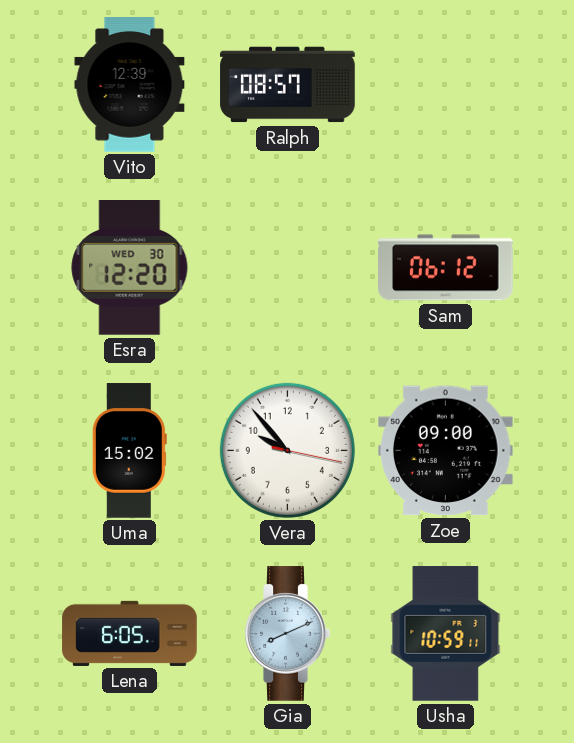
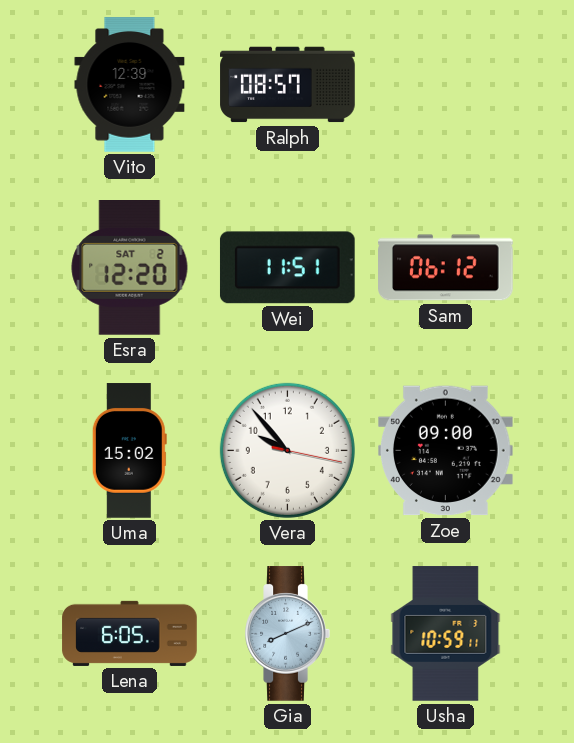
Esra date: WED 30 -> SAT 2
Wei: none -> 11:51
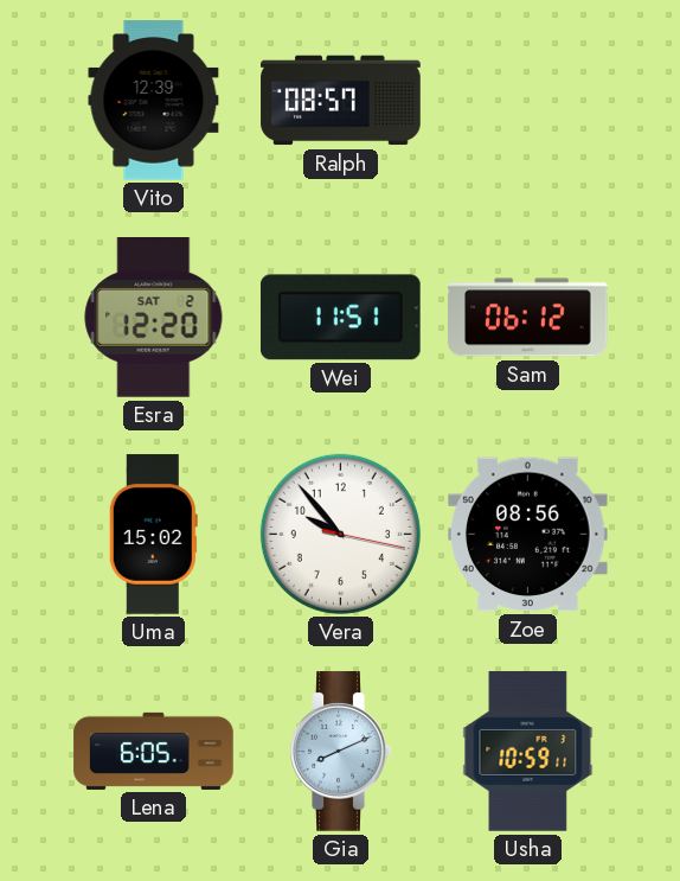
Zoe: 09:00 -> 08:56
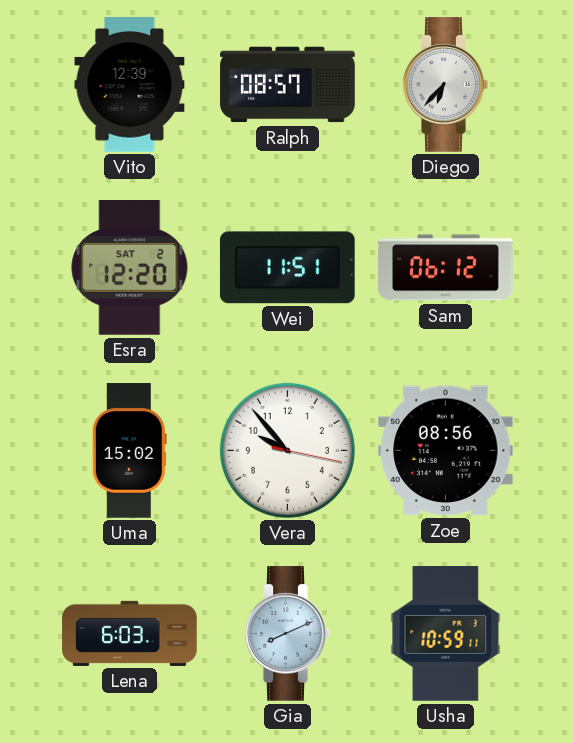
Diego: none -> 6:37
Lena: 6:05 -> 6:03
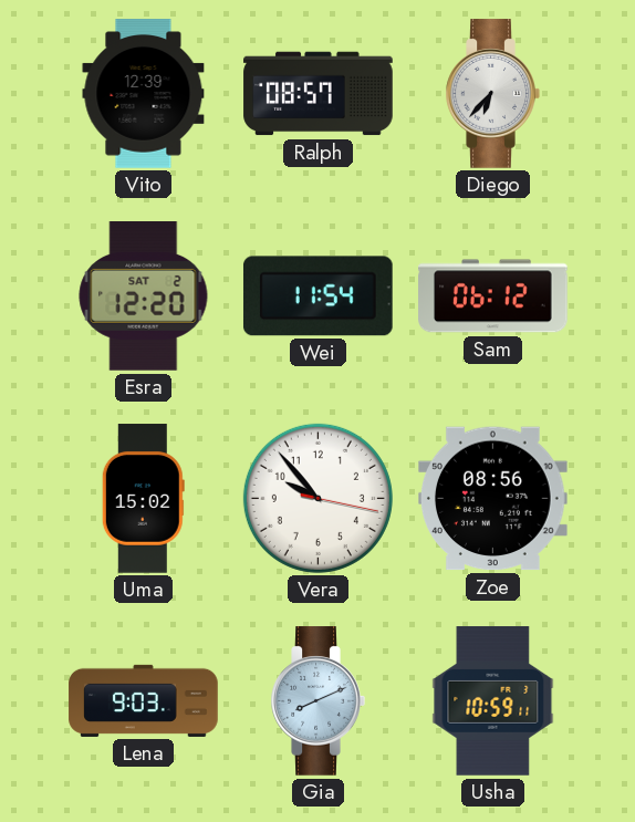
Wei: 11:51 -> 11:54
Lena: 6:03 -> 9:03
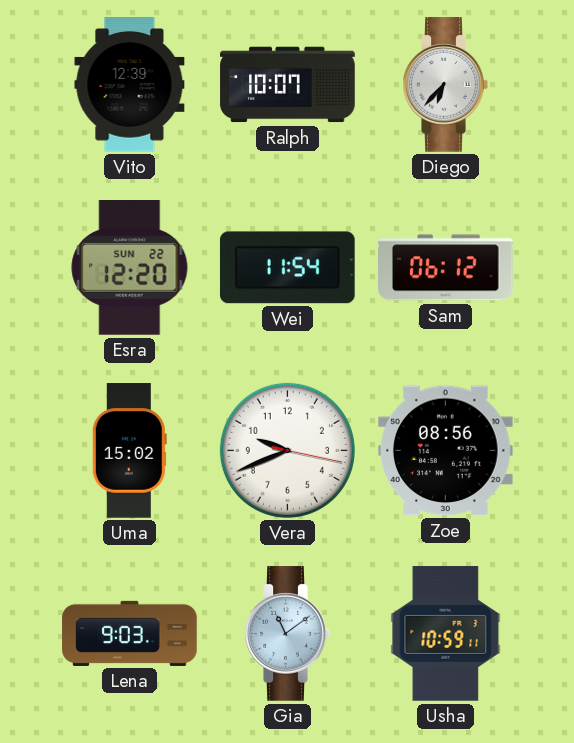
Ralph: 08:57 -> 10:07
Esra date: SAT 2 -> SUN 22
Vera: 9:53 -> 9:41
Gia: 8:11 -> 11:09
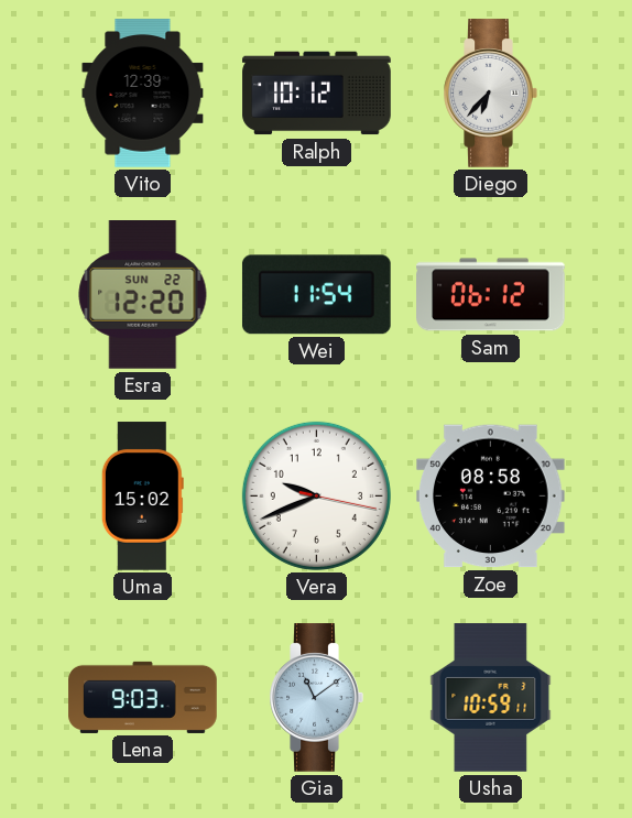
Ralph: 10:07 -> 10:12
Zoe: 08:56 -> 08:58
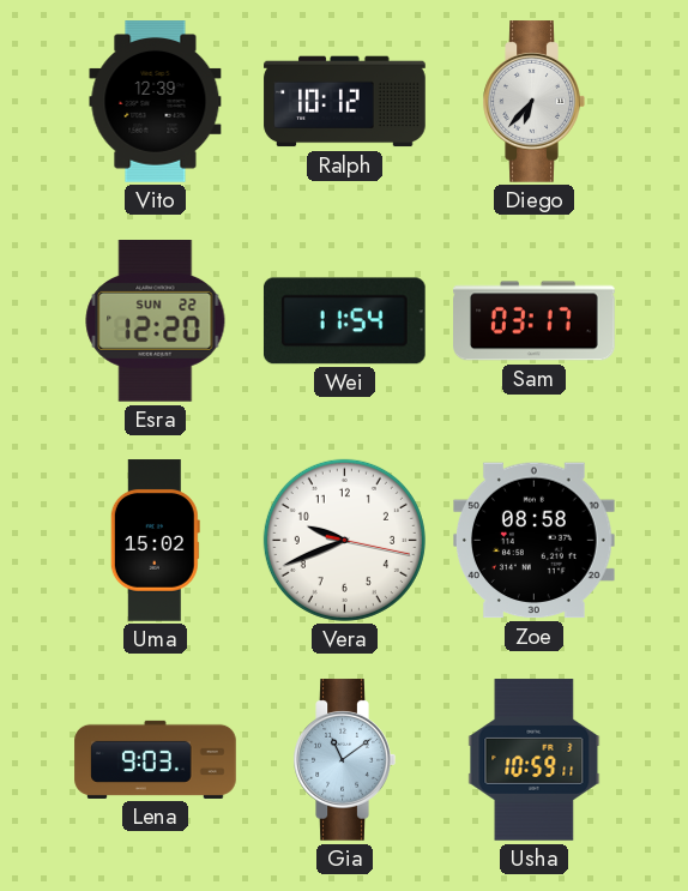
Sam: 06:12 -> 03:17
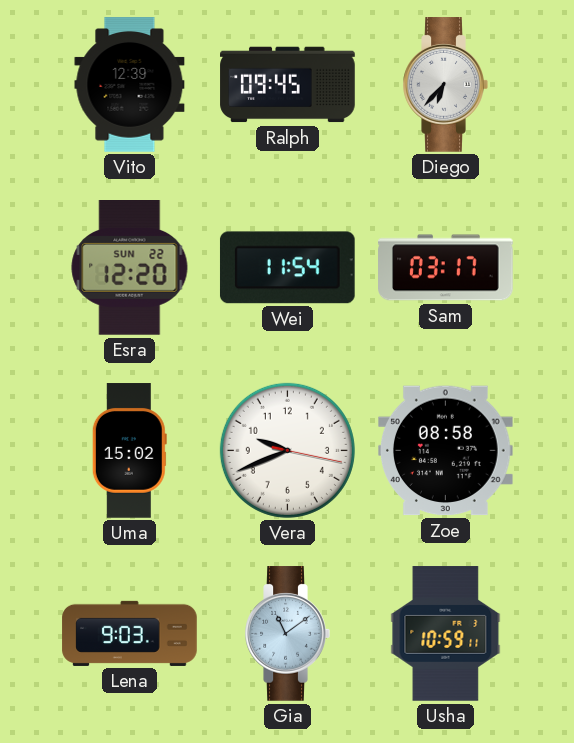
Ralph: 10:12 -> 09:45
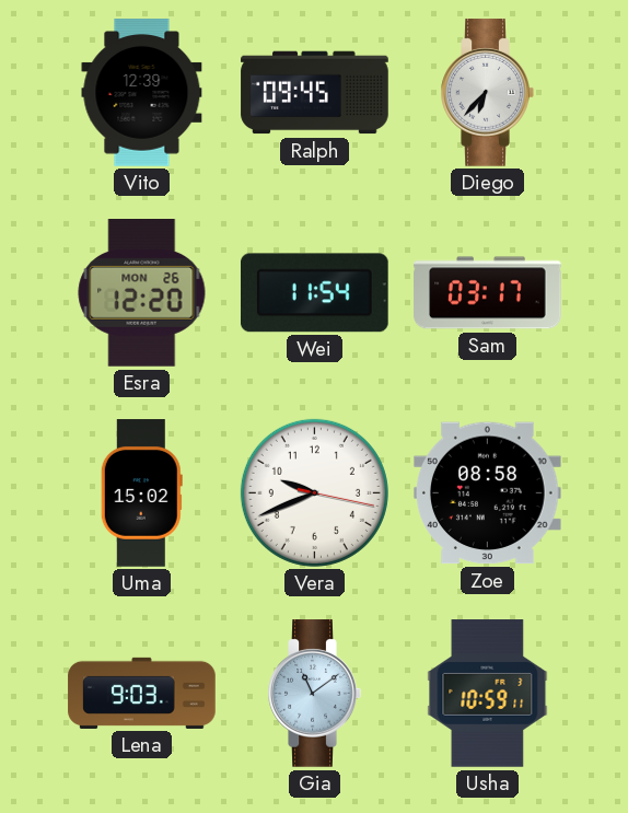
Esra date: SUN 22 -> MON 26
